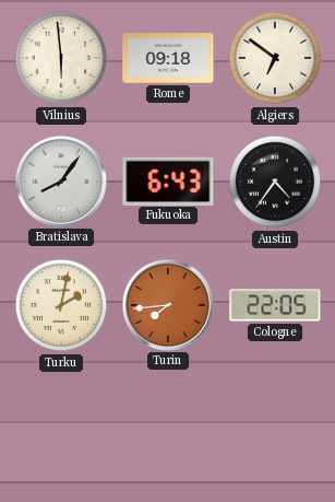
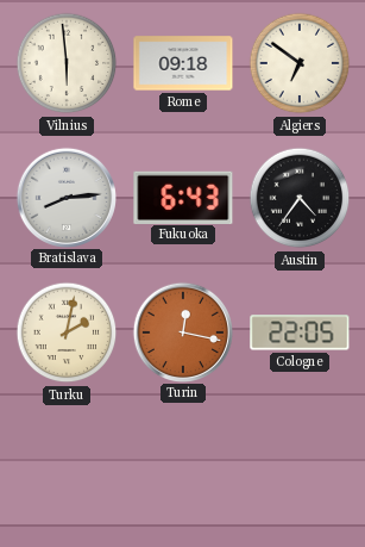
Bratislava: 8:06 -> 8:14
Turin: 7:44 -> 12:17
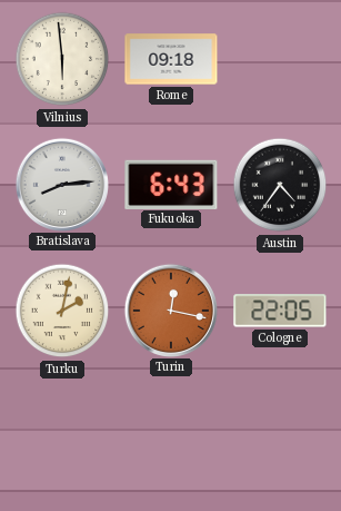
Algiers: 6:51 -> none
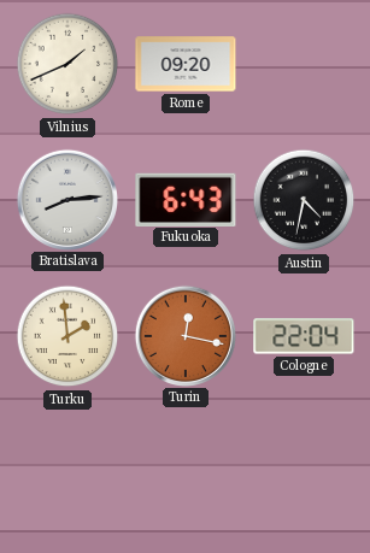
Vilnius: 5:59 -> 1:41
Rome: 09:18 -> 09:20
Austin: 4:36 -> 4:32
Turku: 2:02 -> 1:59
Cologne: 22:05 -> 22:04
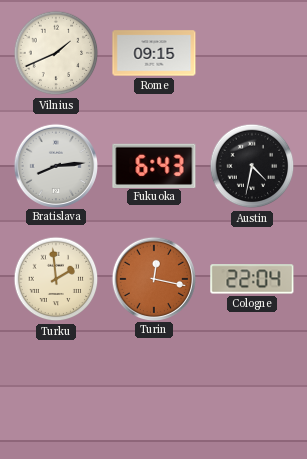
Rome: 09:20 -> 09:15
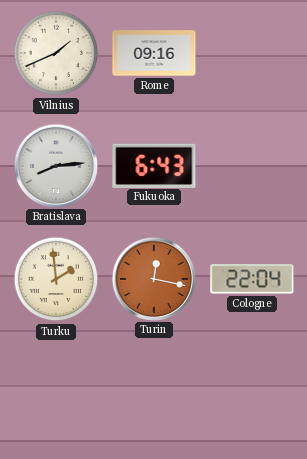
Rome: 09:15 -> 09:16
Austin: 4:32 -> none
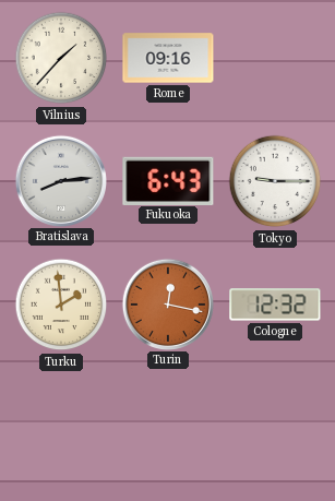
Vilnius: 1:41 -> 1:37
Tokyo: none -> 9:15
Cologne: 22:04 -> 12:32
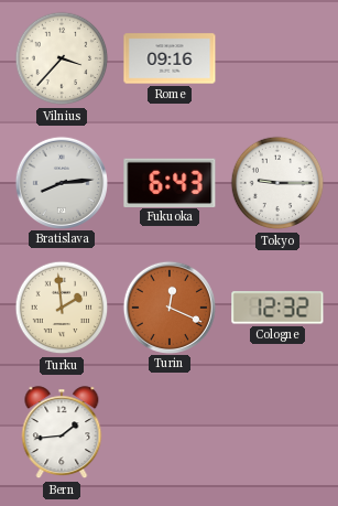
Vilnius: 1:37 -> 3:37
Turin: 12:17 -> 12:19
Bern: none -> 1:44
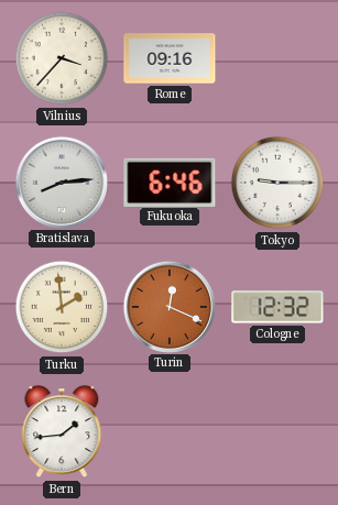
Fukuoka: 6:43 -> 6:46
